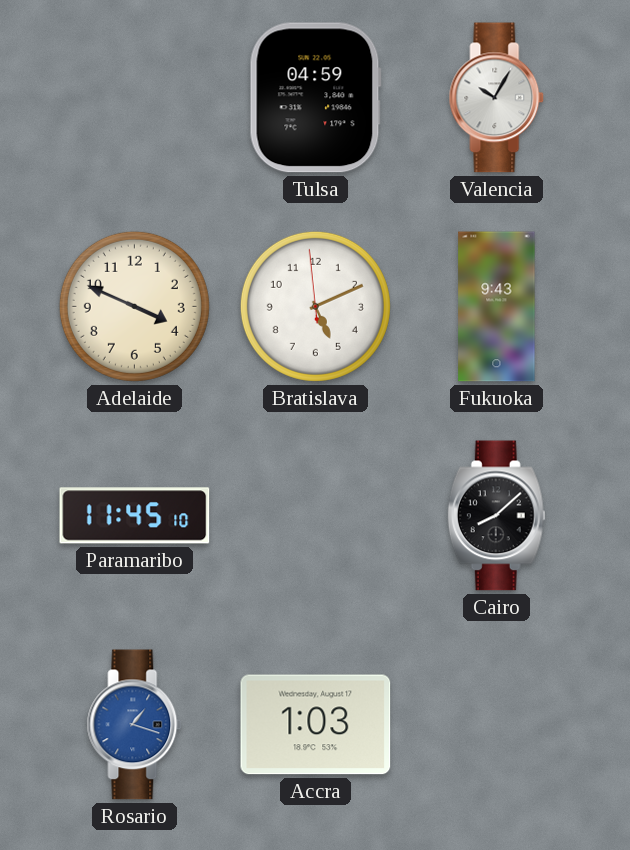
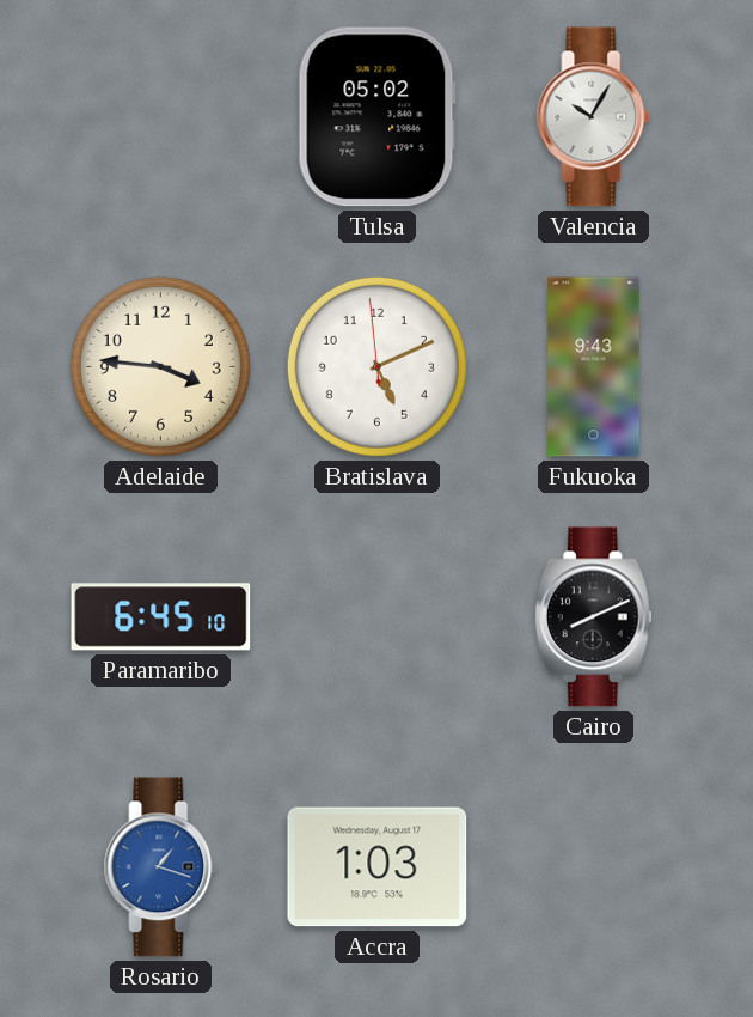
Tulsa: 04:59 -> 05:02
Adelaide: 3:49 -> 3:46
Paramaribo: 11:45 -> 6:45
Cairo: 8:08 -> 8:11
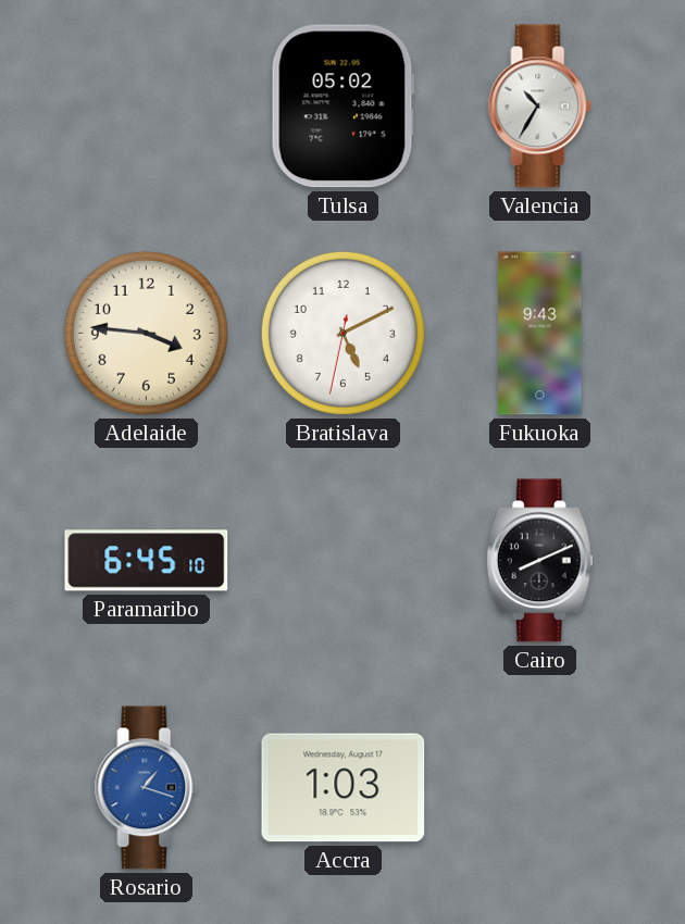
Valencia: 10:05 -> 10:35
Bratislava: 5:10:59 -> 5:10:32
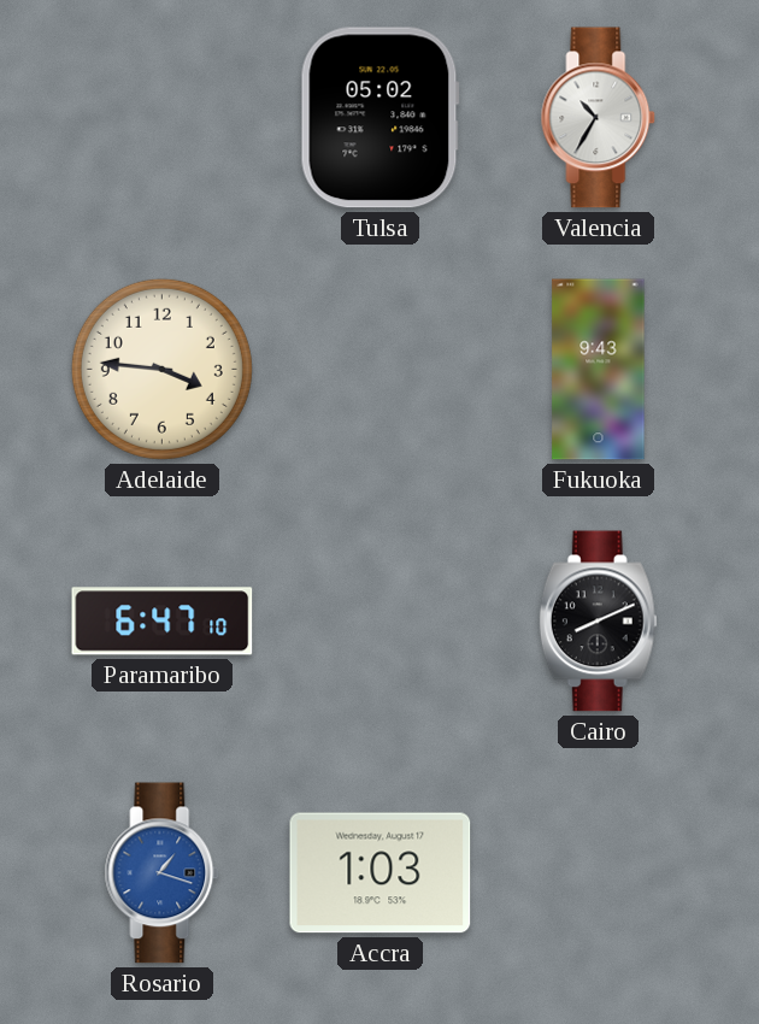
Bratislava: 5:10 -> none
Paramaribo: 6:45 -> 6:47
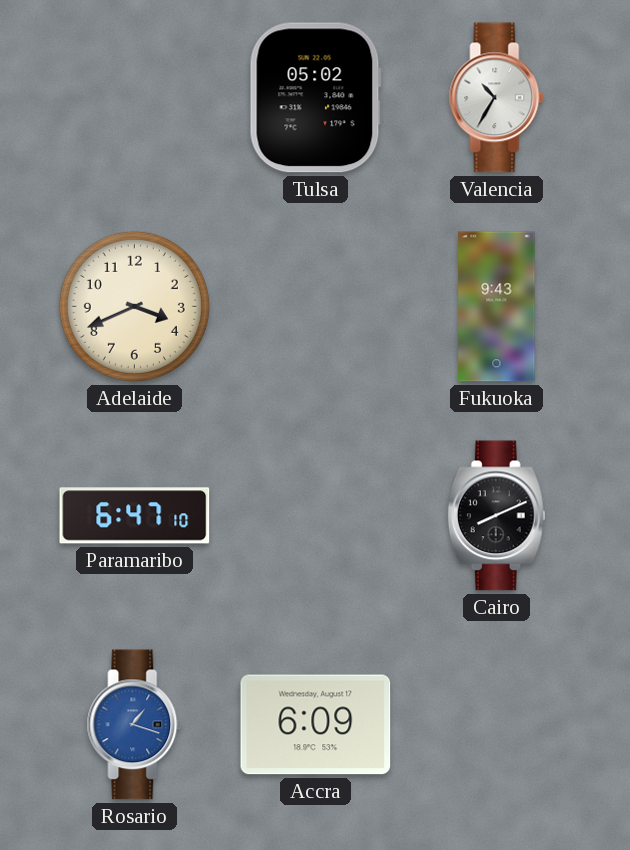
Adelaide: 3:46 -> 3:41
Accra: 1:03 -> 6:09
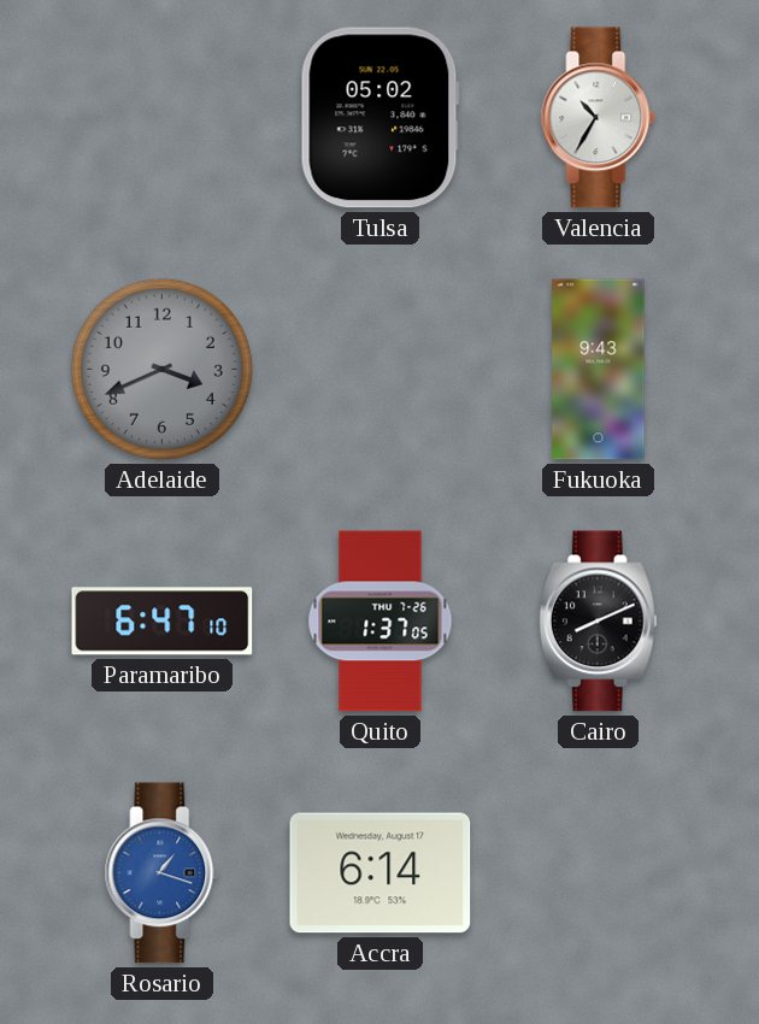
Adelaide dial: cream -> grey
Quito: none -> 1:37
Accra: 6:09 -> 6:14
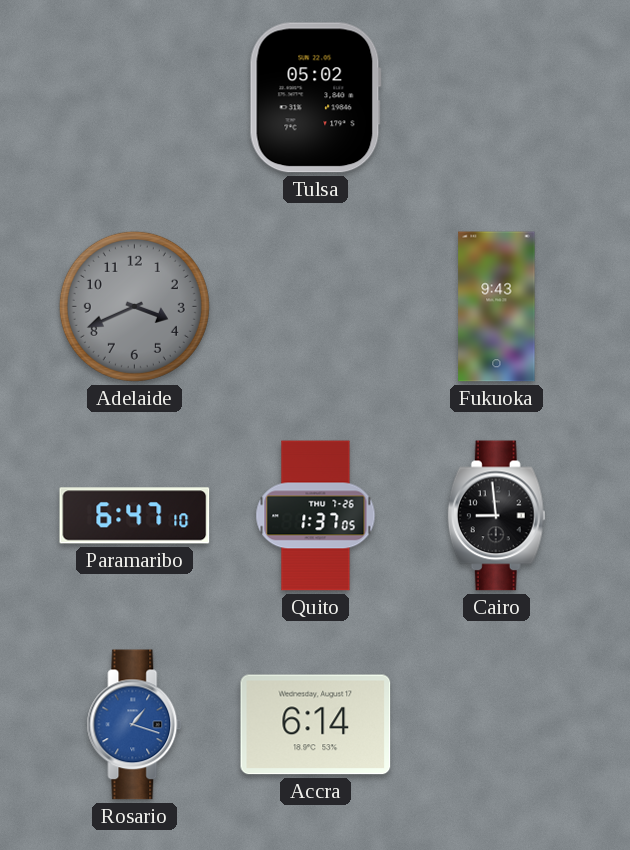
Valencia: 10:35 -> none
Cairo: 8:11 -> 8:59
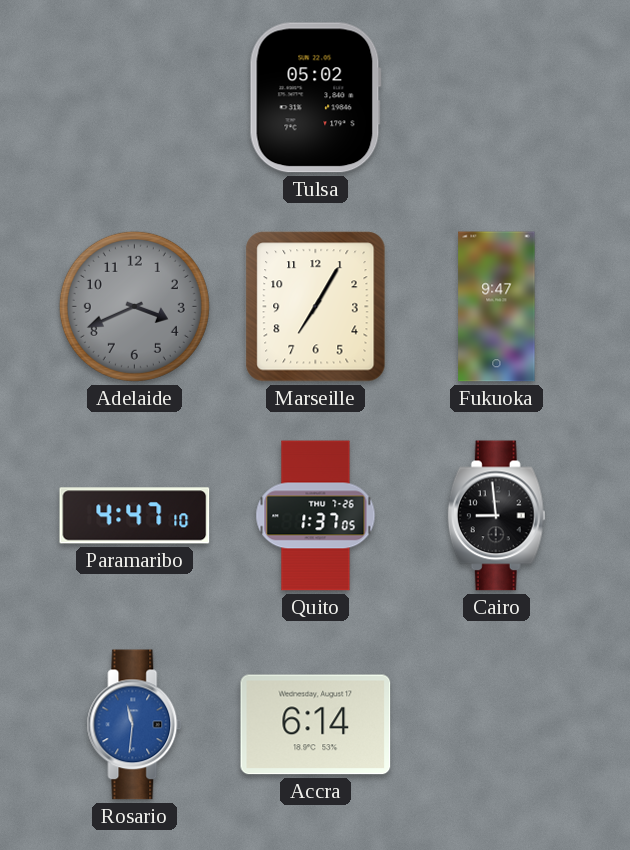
Marseille: none -> 7:05
Fukuoka: 9:43 -> 9:47
Paramaribo: 6:47 -> 4:47
Rosario: 1:18 -> 11:31
